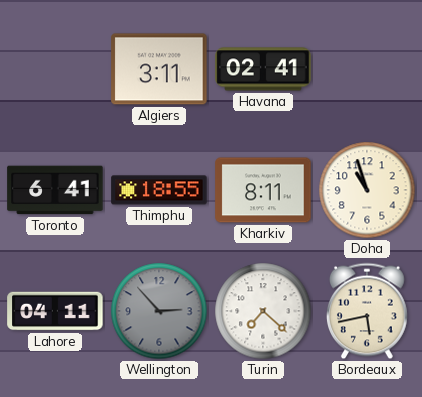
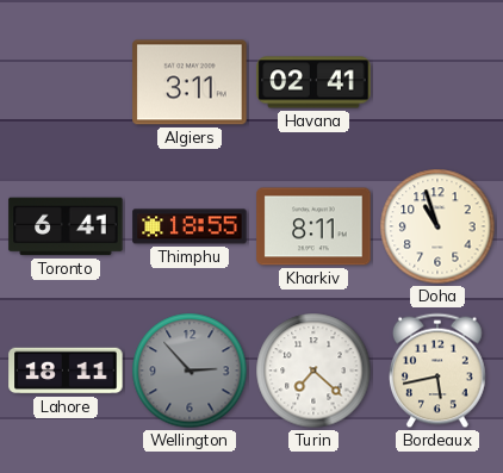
Lahore: 04:11 -> 18:11
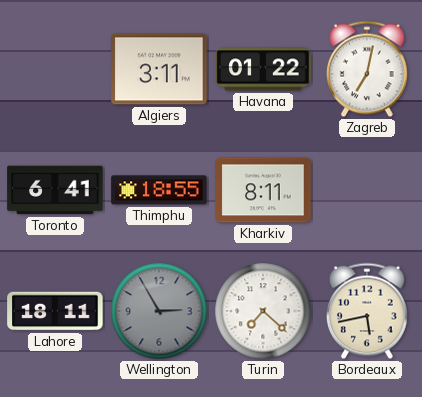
Havana: 02:41 -> 01:22
Zagreb: none -> 7:02
Doha: 10:57 -> none
Wellington: 2:53 -> 2:55
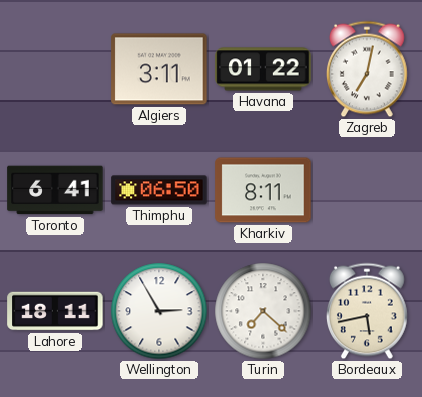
Thimphu: 18:55 -> 06:50
Wellington dial: grey -> white
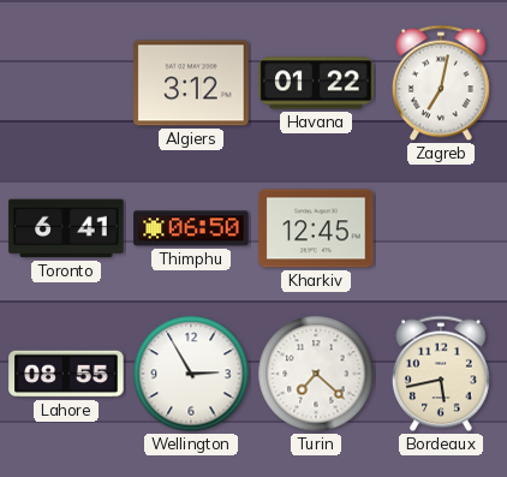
Algiers: 3:11 -> 3:12
Kharkiv: 8:11 -> 12:45
Lahore: 18:11 -> 08:55
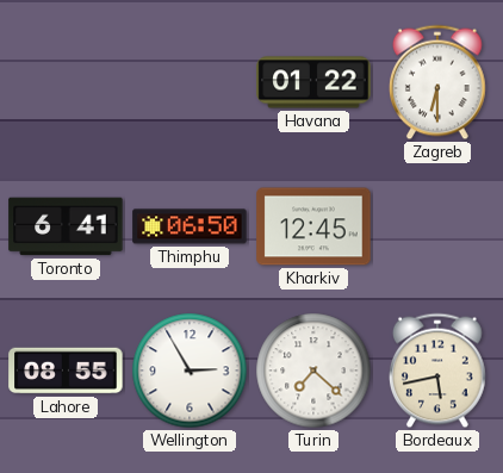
Algiers: 3:12 -> none
Zagreb: 7:02 -> 6:30
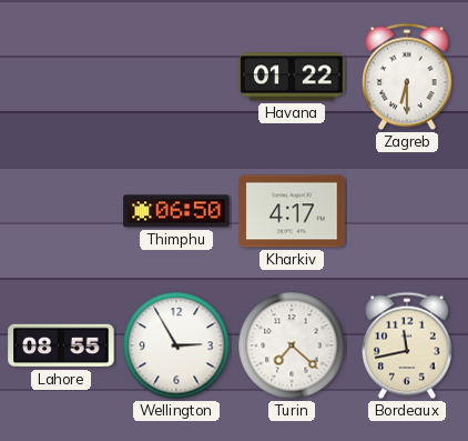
Toronto: 6:41 -> none
Kharkiv: 12:45 -> 4:17
Bordeaux: 5:43 -> 11:43
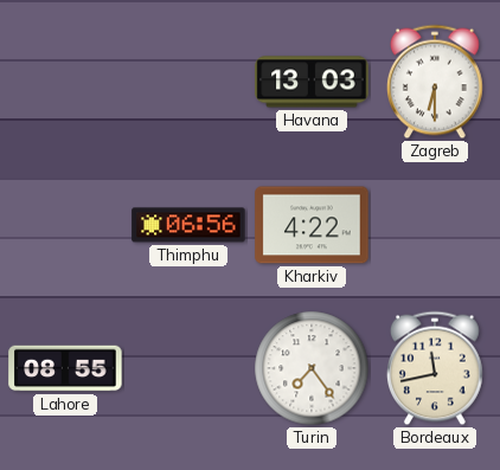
Havana: 01:22 -> 13:03
Thimphu: 06:50 -> 06:56
Kharkiv: 4:17 -> 4:22
Wellington: 2:55 -> none
Turin: 7:22 -> 7:24
